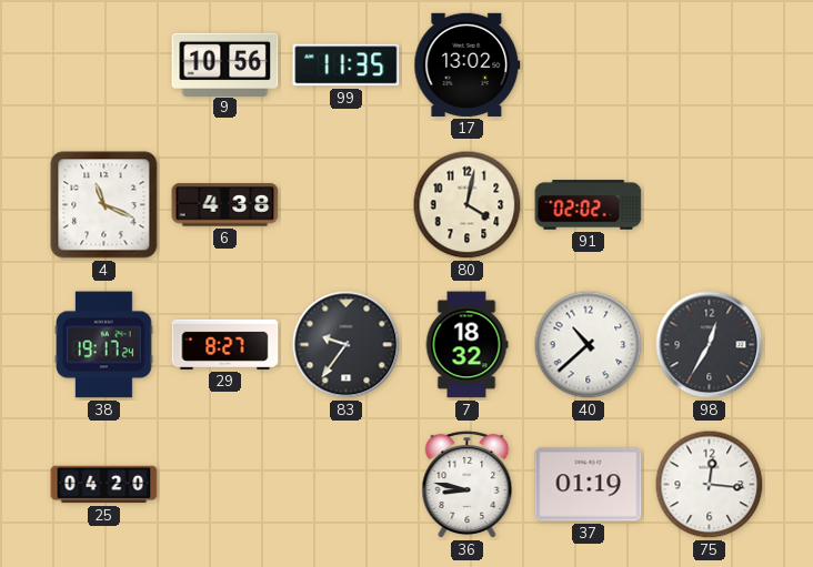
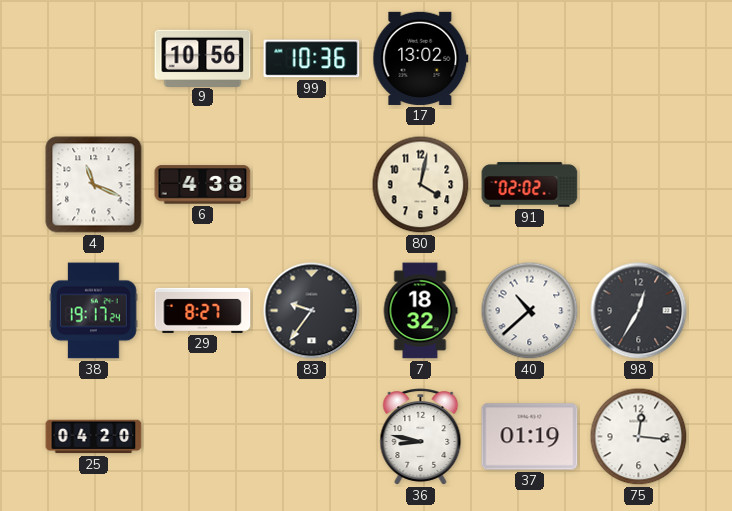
99: 11:35 -> 10:36
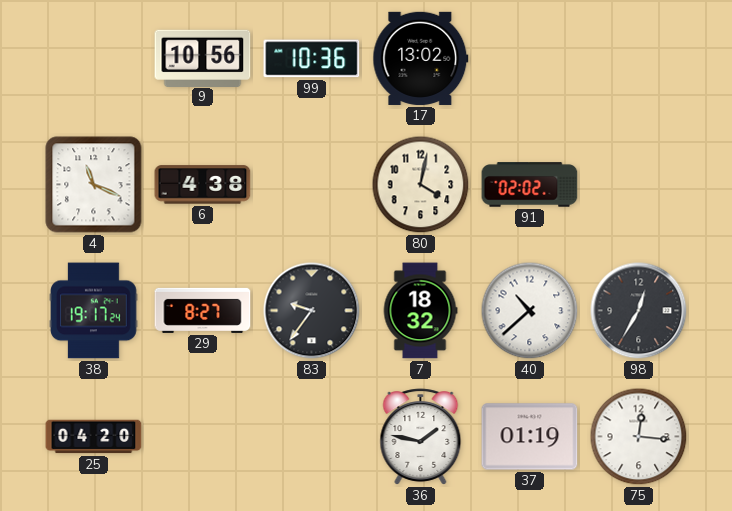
36: 8:47 -> 1:47
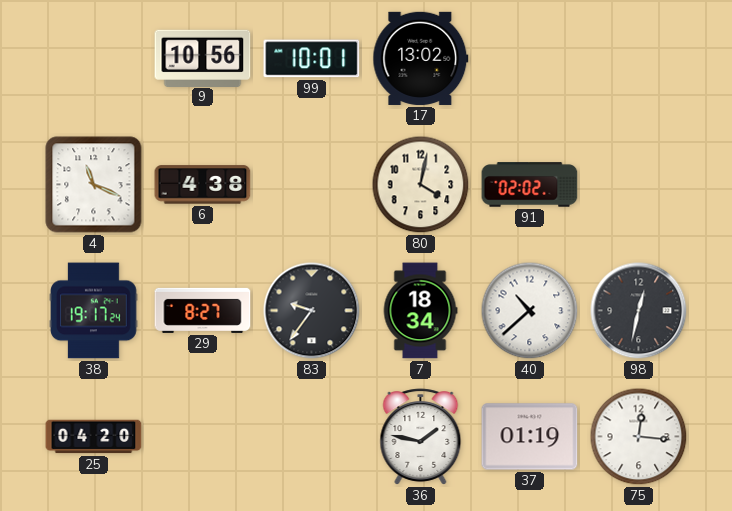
99: 10:36 -> 10:01
7: 18:32 -> 18:34
98: 12:35 -> 12:32
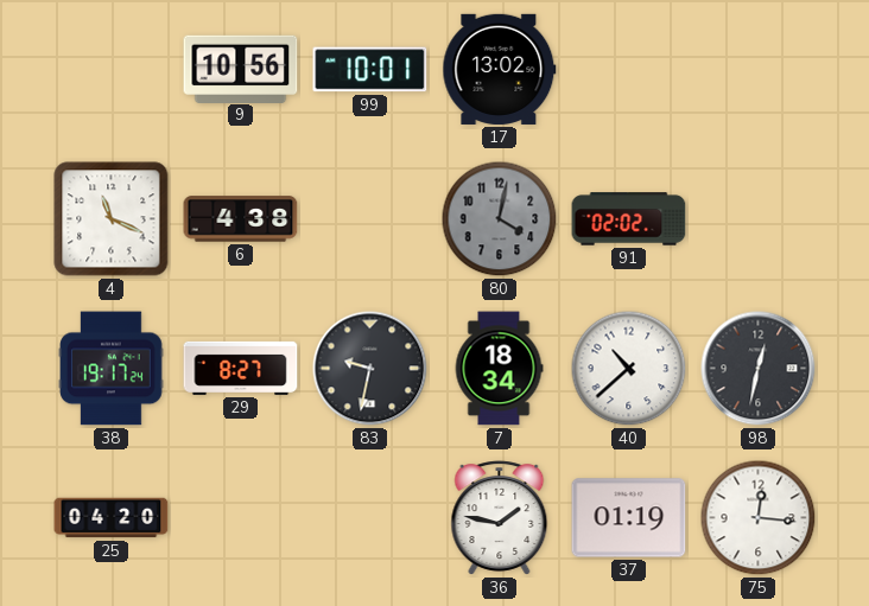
80 dial: cream -> grey
83: 9:36 -> 9:32
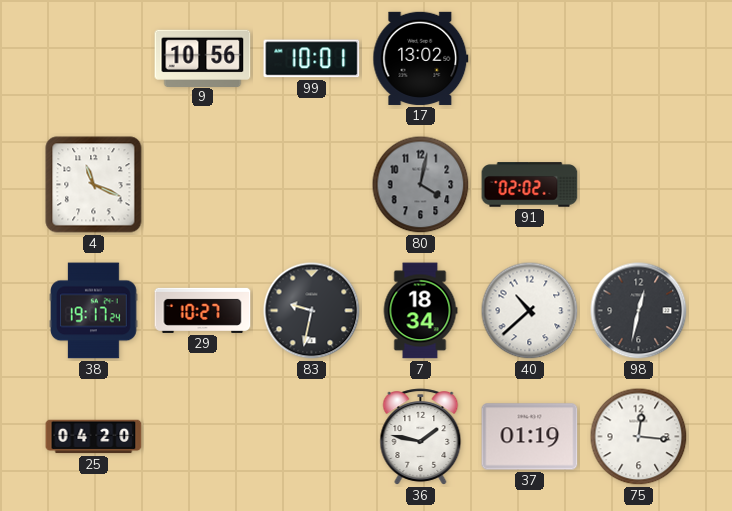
6: 4:38 -> none
29: 8:27 -> 10:27
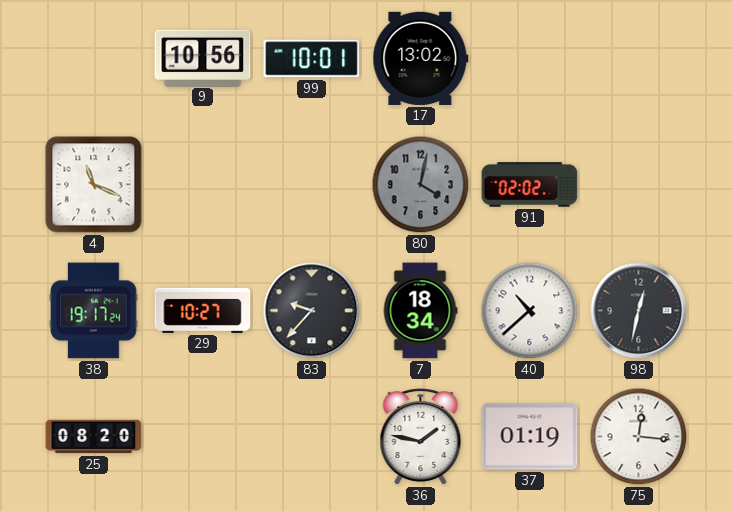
83: 9:32 -> 9:37
25: 04:20 -> 08:20
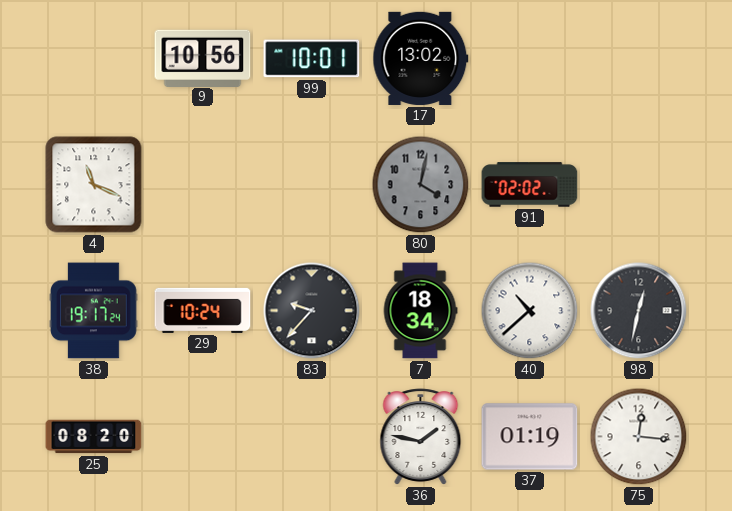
29: 10:27 -> 10:24
